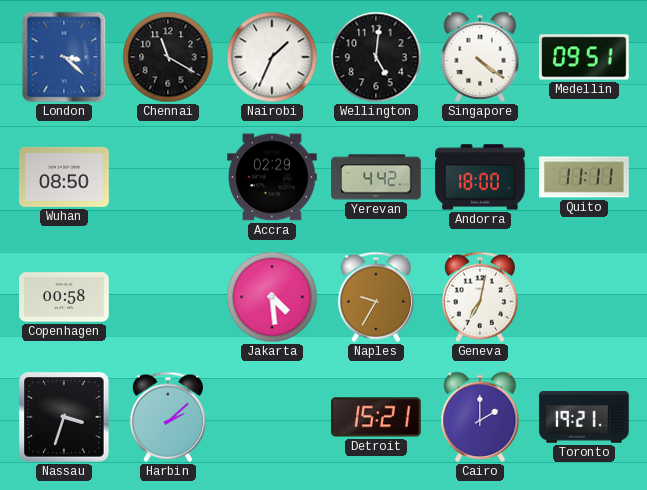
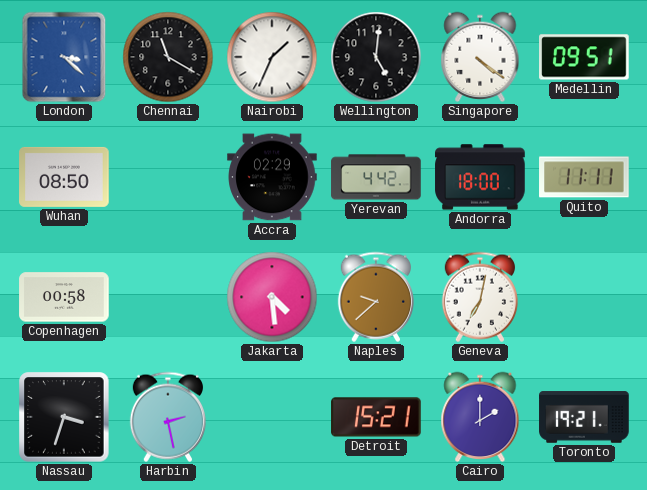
Naples: 9:35 -> 9:38
Harbin: 2:08 -> 2:28
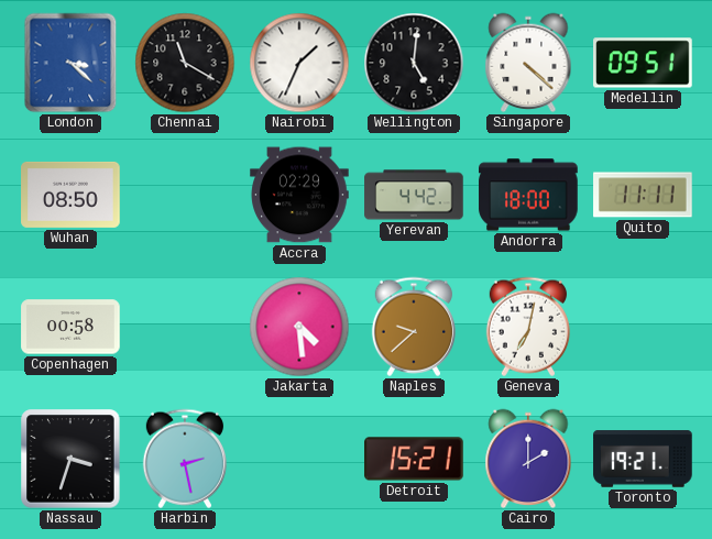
Singapore: 4:21 -> 4:22
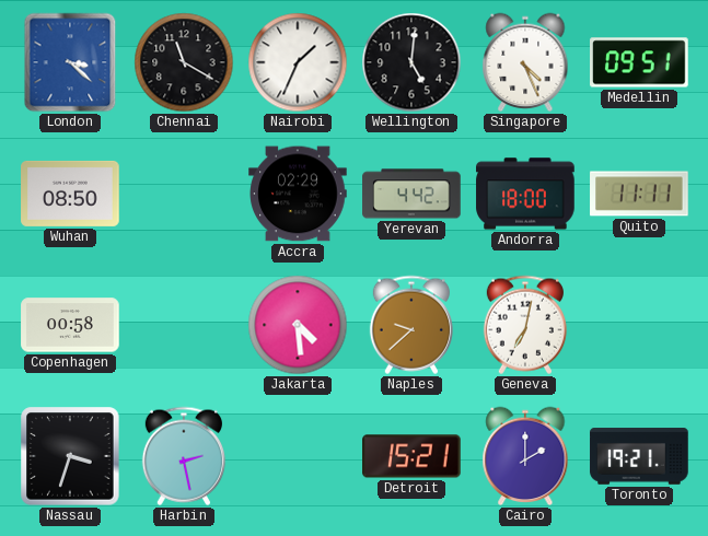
Singapore: 4:22 -> 4:26
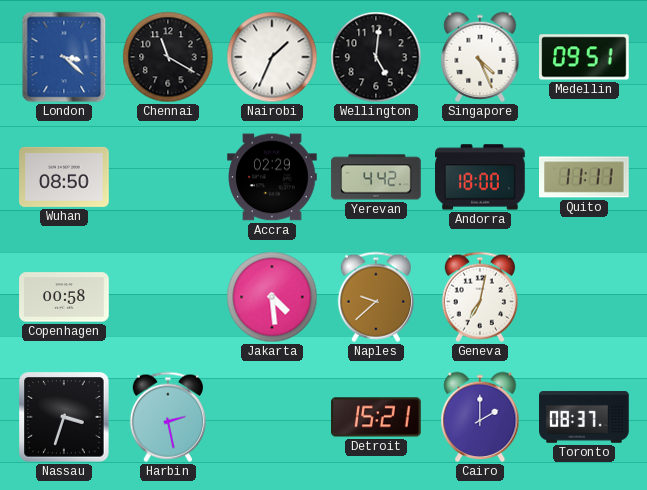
Toronto: 19:21 -> 08:37
